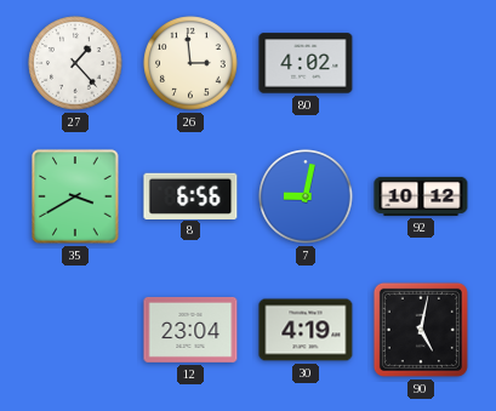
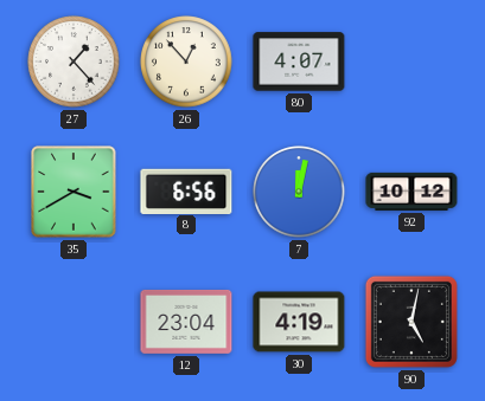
26: 2:59 -> 12:53
80: 4:02 -> 4:07
7: 9:02 -> 12:02
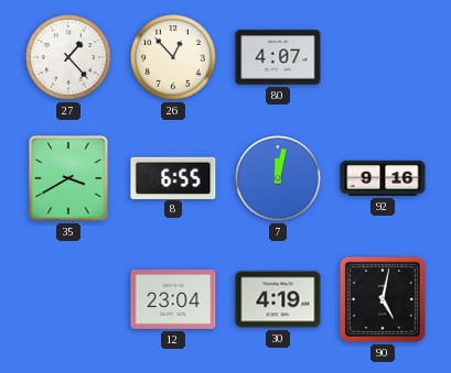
8: 6:56 -> 6:55
92: 10:12 -> 9:16
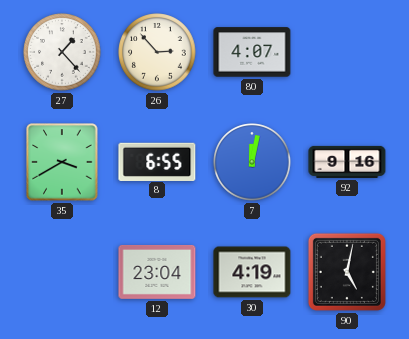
26: 12:53 -> 2:53
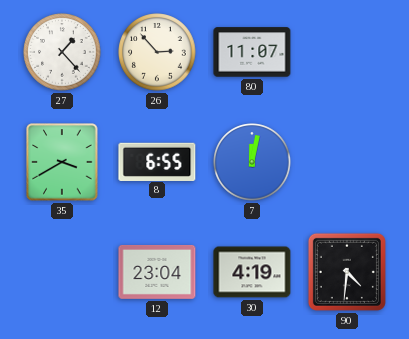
80: 4:07 -> 11:07
92: 9:16 -> none
90: 5:02 -> 4:31
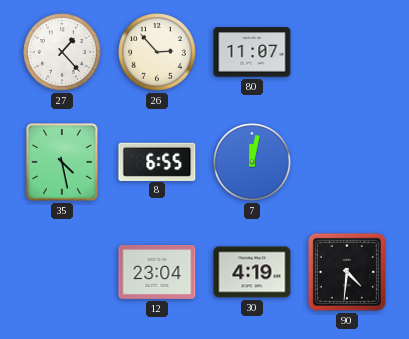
35: 3:40 -> 4:28
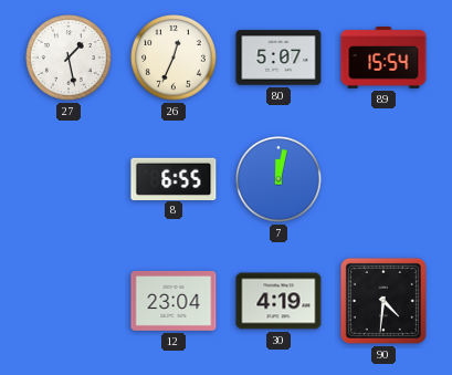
27: 1:23 -> 1:28
26: 2:53 -> 12:34
80: 11:07 -> 5:07
89: none -> 15:54
35: 4:28 -> none
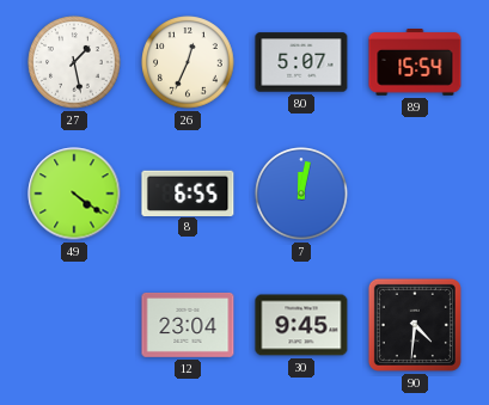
49: none -> 4:21
30: 4:19 -> 9:45
